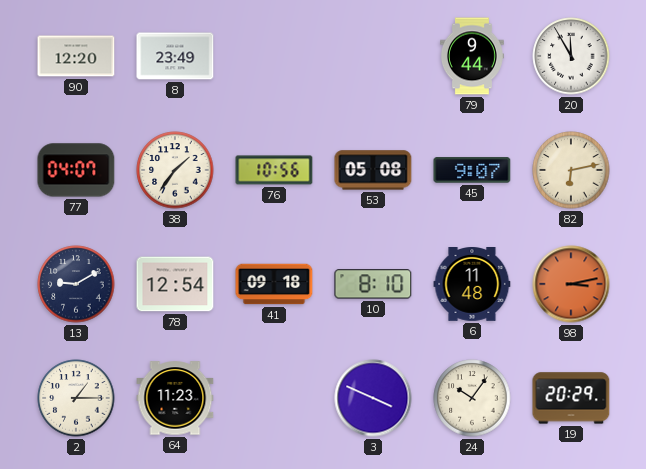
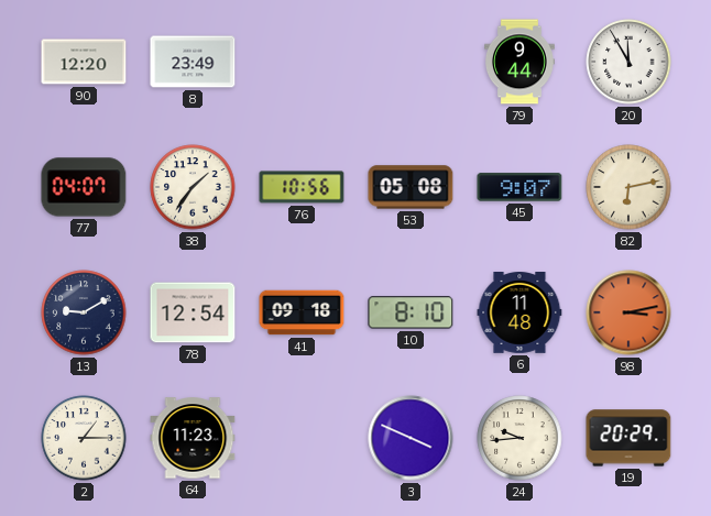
24: 10:06 -> 9:44
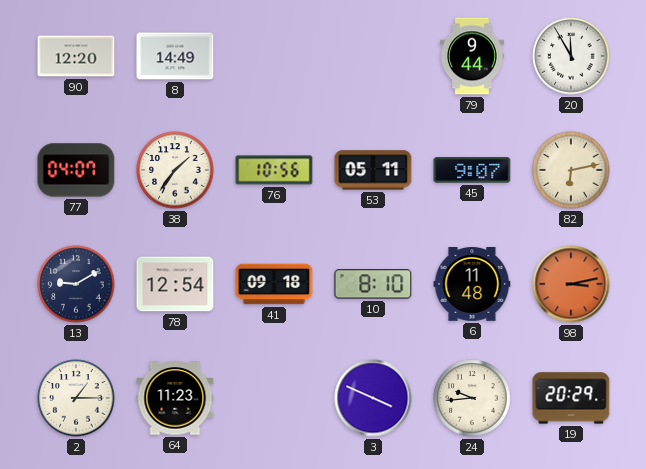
8: 23:49 -> 14:49
53: 05:08 -> 05:11
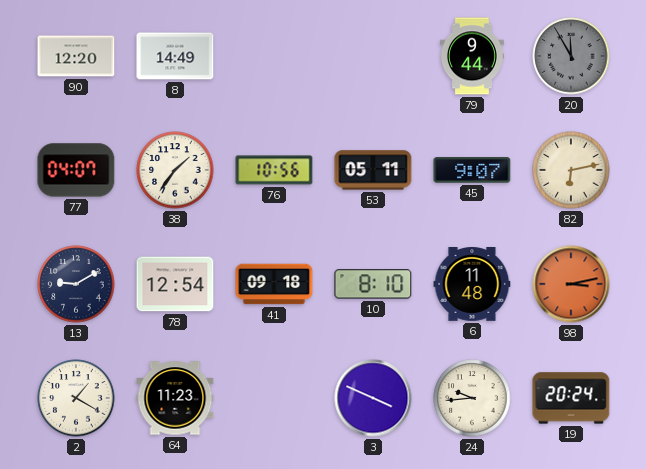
20 dial: white -> grey
2: 1:15 -> 1:20
19: 20:29 -> 20:24
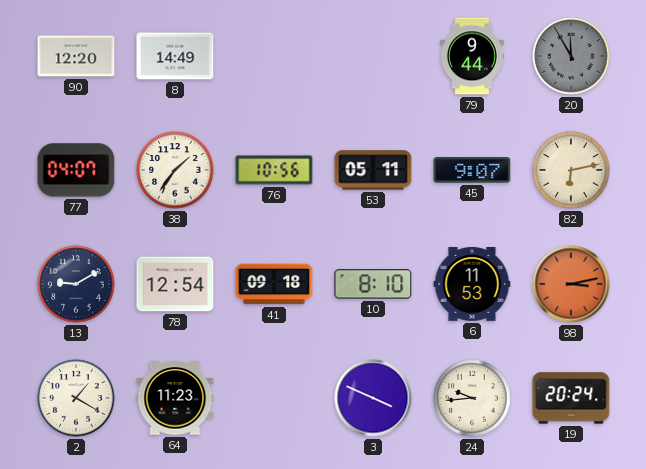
6: 11:48 -> 11:53
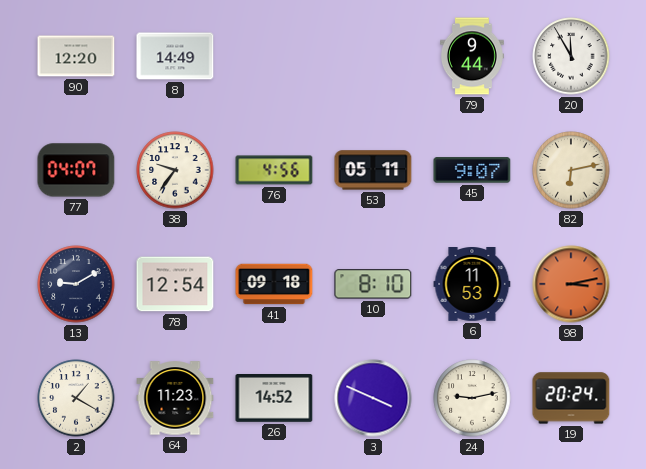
20 dial: grey -> white
38: 1:36 -> 9:36
76: 10:56 -> 4:56
26: none -> 14:52
24: 9:44 -> 9:13
